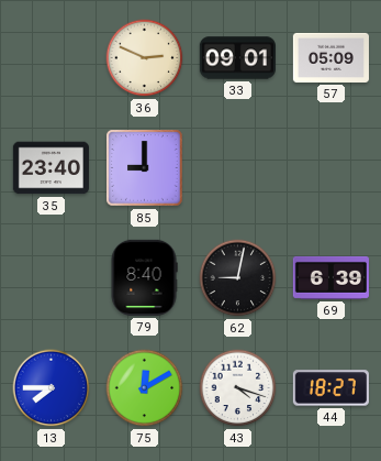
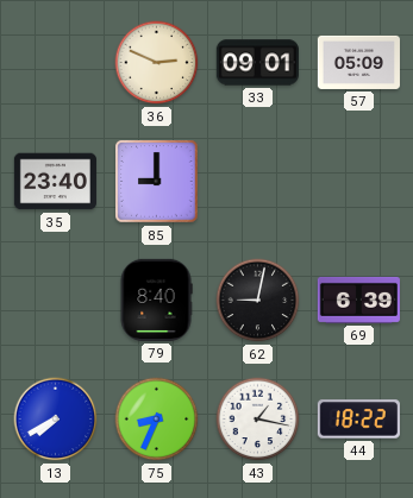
13: 7:45 -> 7:40
75: 12:10 -> 8:34
43: 4:18 -> 1:17
44: 18:27 -> 18:22
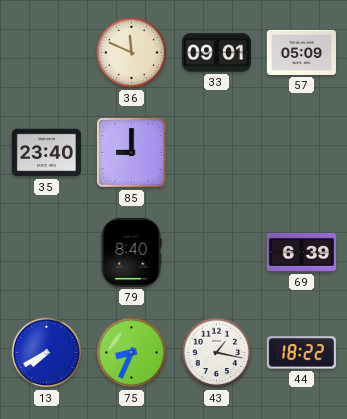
36: 2:49 -> 11:49
62: 9:02 -> none
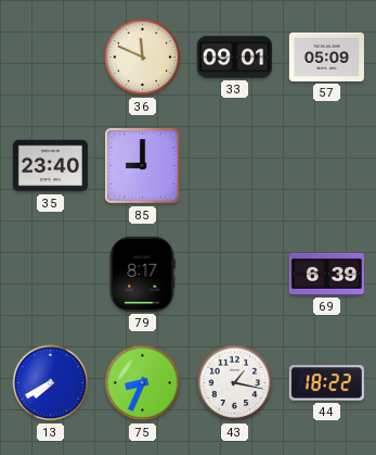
79: 8:40 -> 8:17
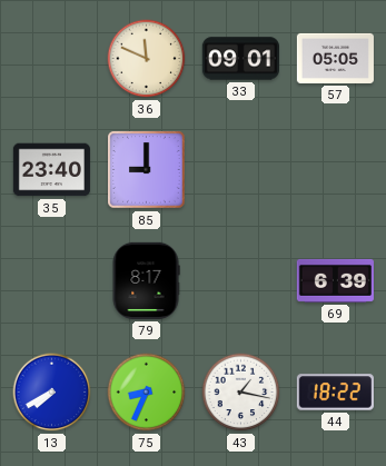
57: 05:09 -> 05:05
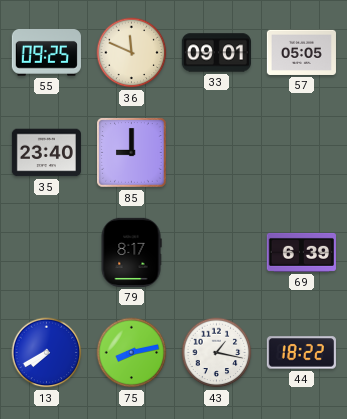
55: none -> 09:25
75: 8:34 -> 8:13
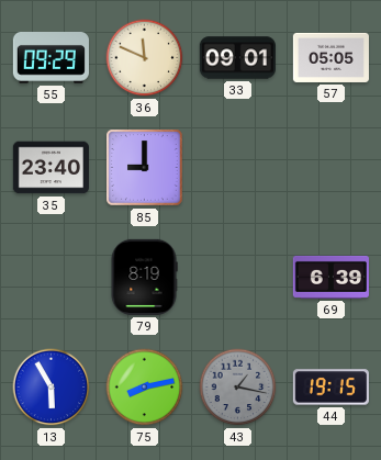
55: 09:25 -> 09:29
79: 8:17 -> 8:19
13: 7:40 -> 5:55
43 dial: white -> grey
44: 18:22 -> 19:15
